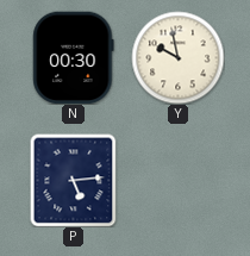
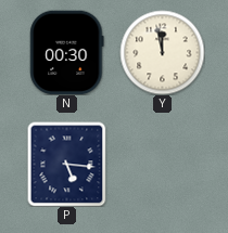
Y: 9:58 -> 11:58
P: 5:14 -> 5:16
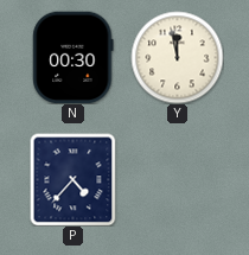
P: 5:16 -> 4:37
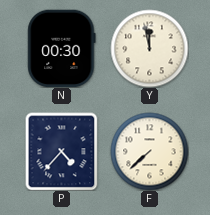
F: none -> 7:38
